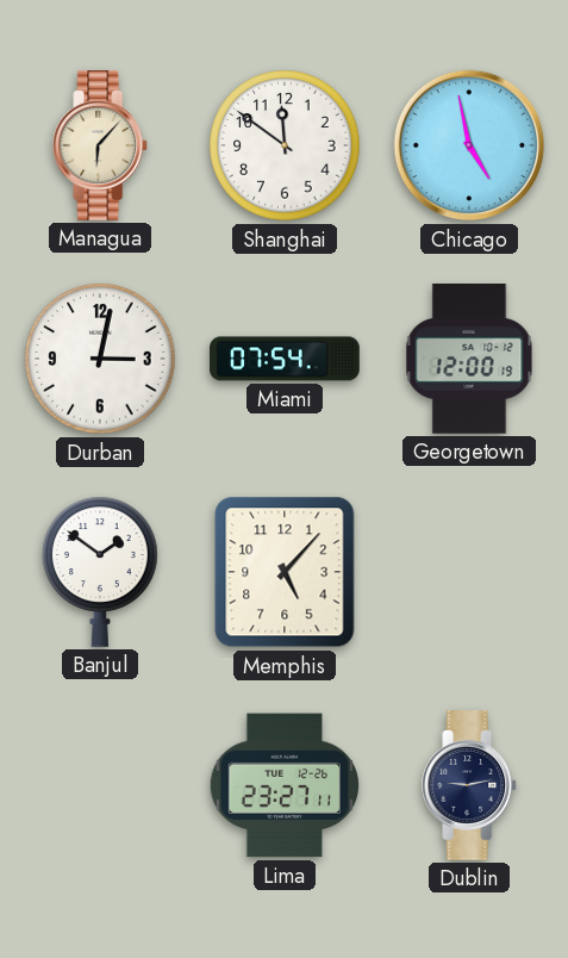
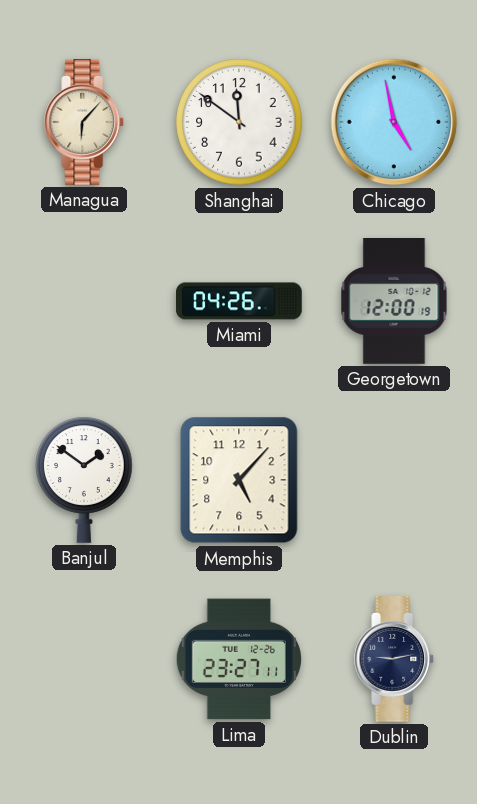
Durban: 3:02 -> none
Miami: 07:54 -> 04:26
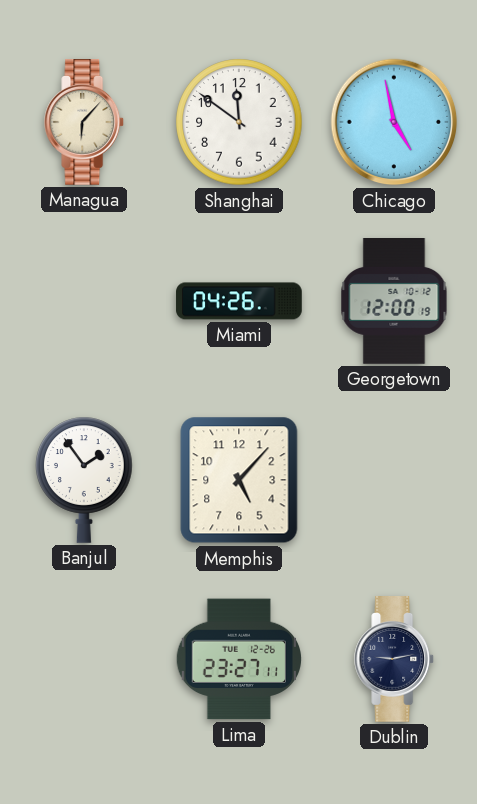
Banjul: 1:51 -> 1:54
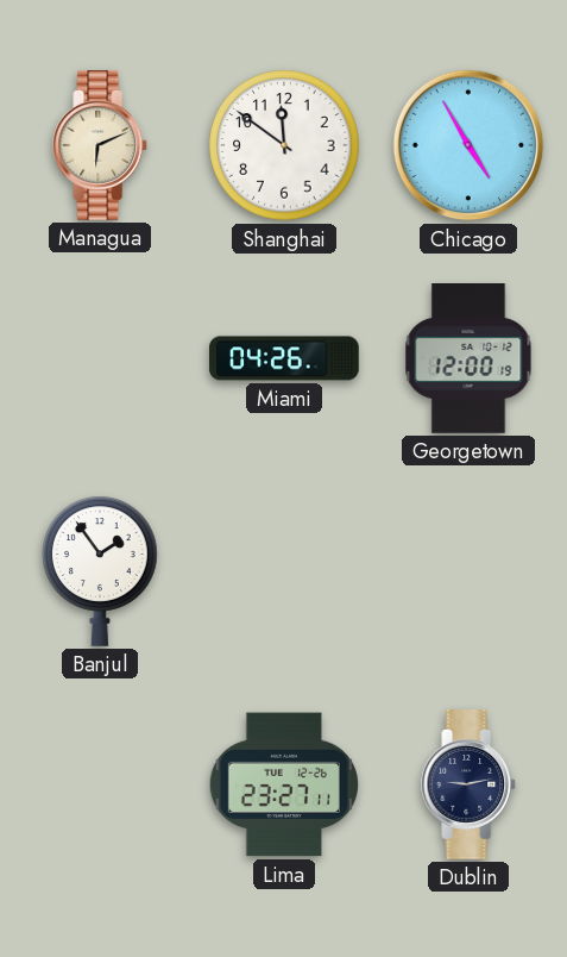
Managua: 6:07 -> 6:11
Chicago: 4:58 -> 4:55
Memphis: 5:07 -> none
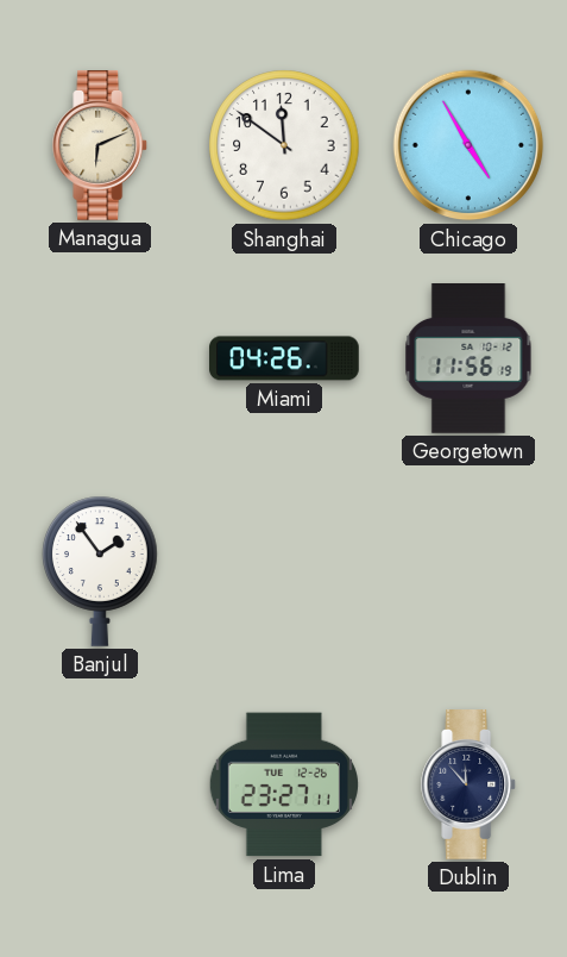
Georgetown: 12:00 -> 11:56
Dublin: 9:13 -> 11:53
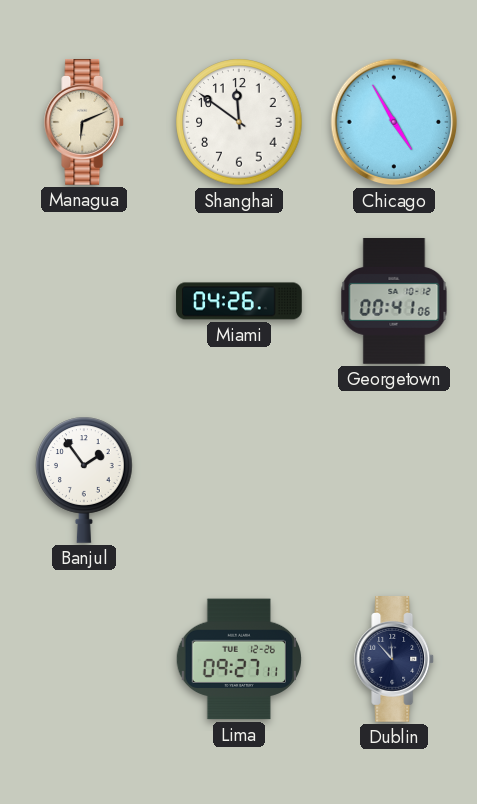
Georgetown: 11:56 -> 00:41
Lima: 23:27 -> 09:27
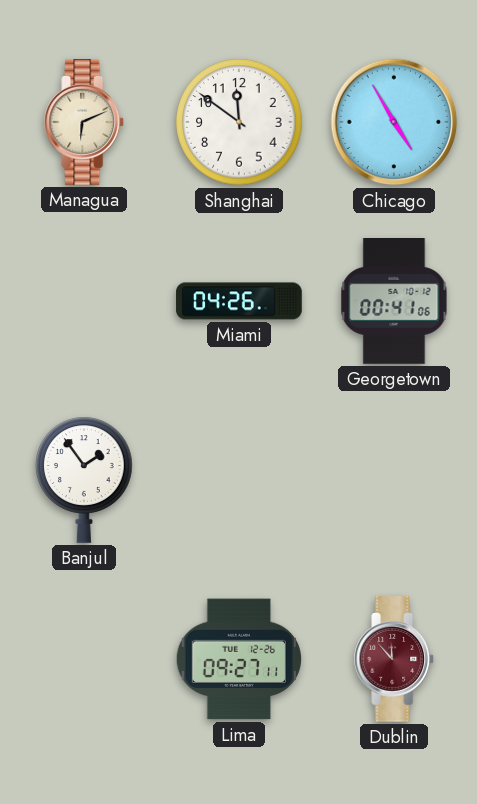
Dublin dial: navy -> burgundy
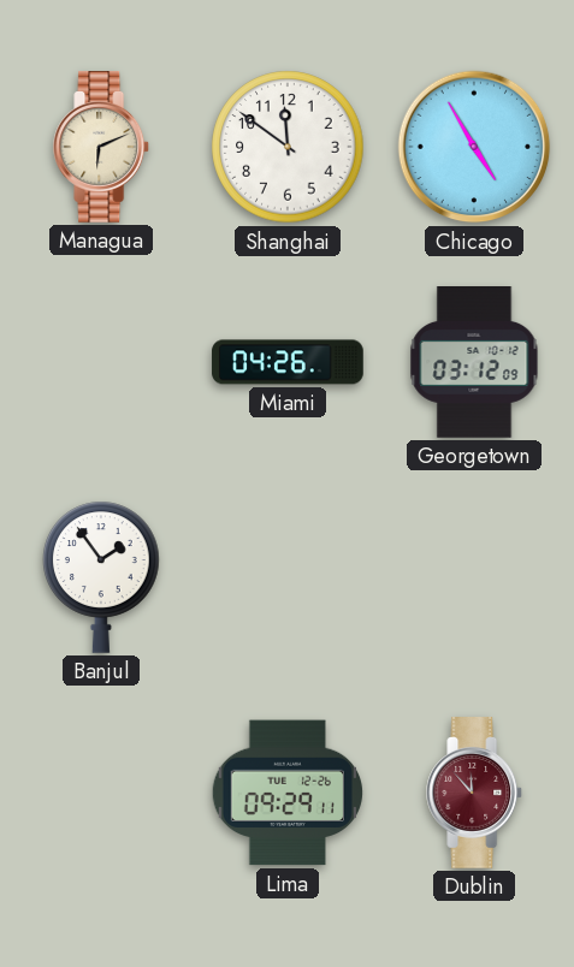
Georgetown: 00:41 -> 03:12
Lima: 09:27 -> 09:29
